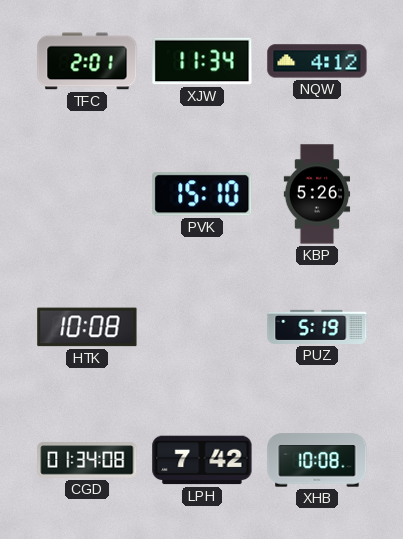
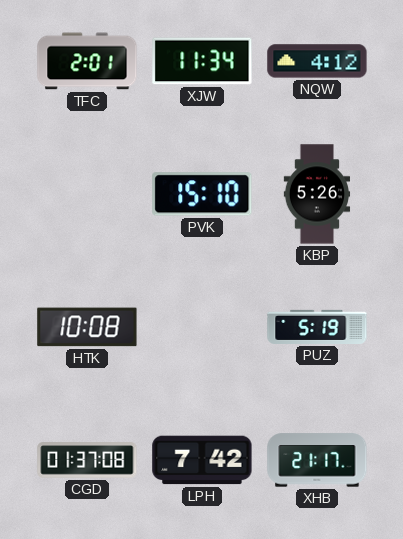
CGD: 01:34 -> 01:37
XHB: 10:08 -> 21:17
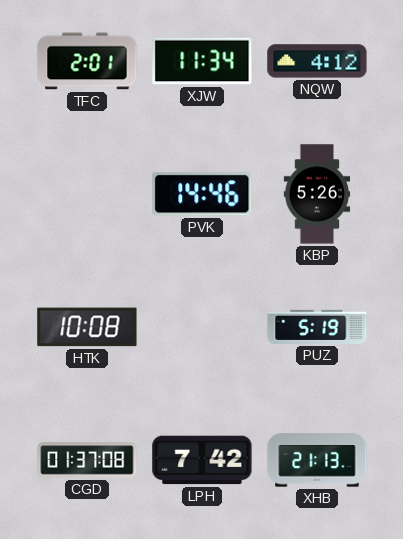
PVK: 15:10 -> 14:46
XHB: 21:17 -> 21:13
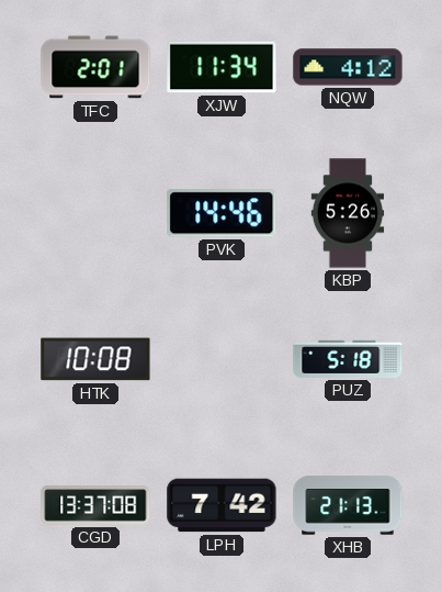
PUZ: 5:19 -> 5:18
CGD: 01:37 -> 13:37
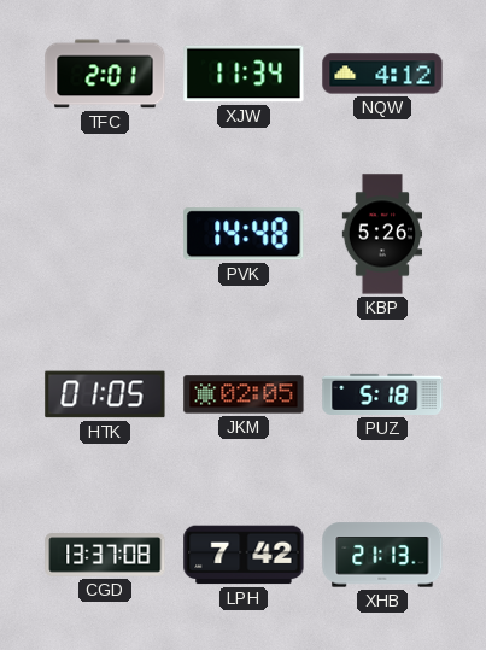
PVK: 14:46 -> 14:48
HTK: 10:08 -> 01:05
JKM: none -> 02:05
